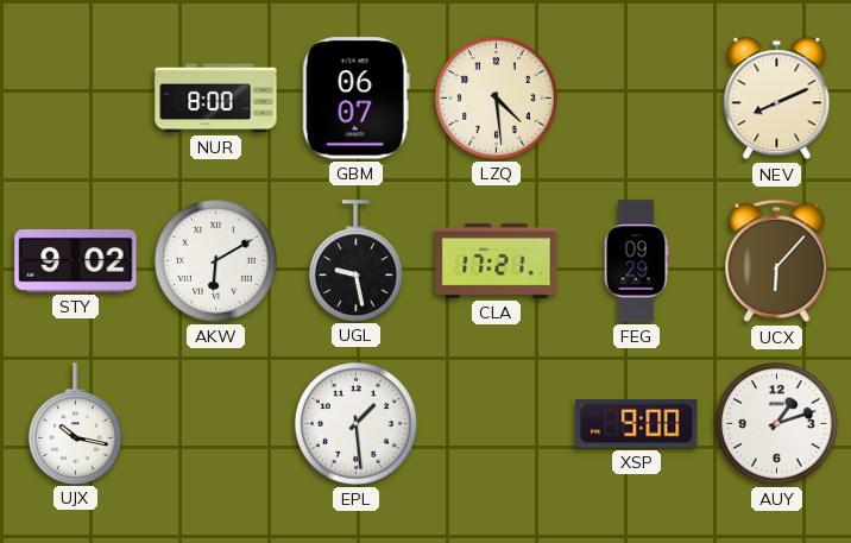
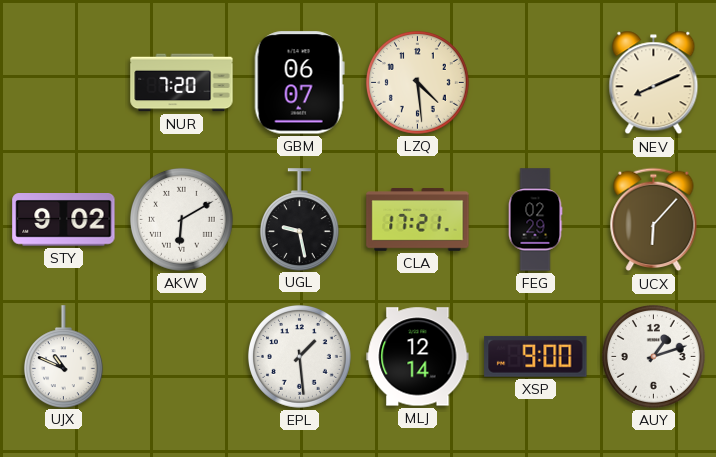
NUR: 8:00 -> 7:20
FEG: 09:29 -> 02:29
UJX: 10:17 -> 10:49
MLJ: none -> 12:14
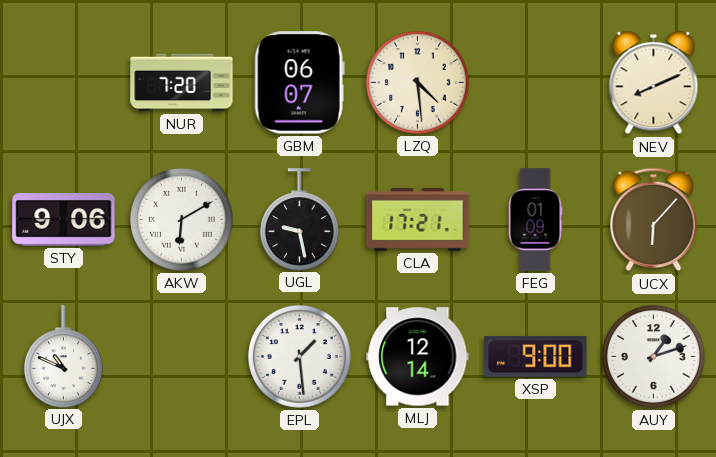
STY: 9:02 -> 9:06
FEG: 02:29 -> 01:09
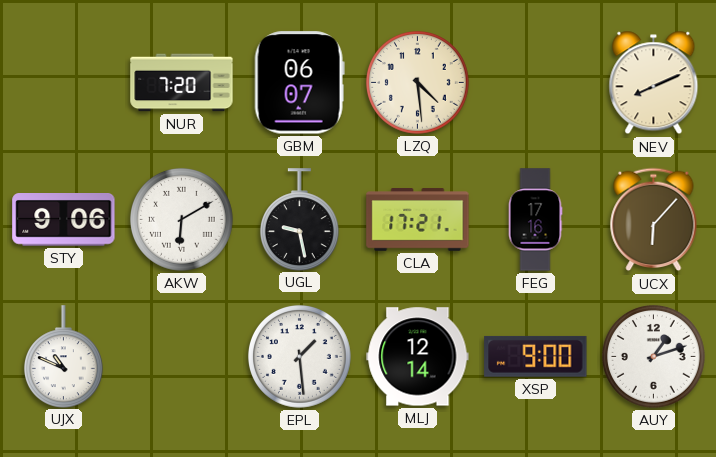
FEG: 01:09 -> 17:16
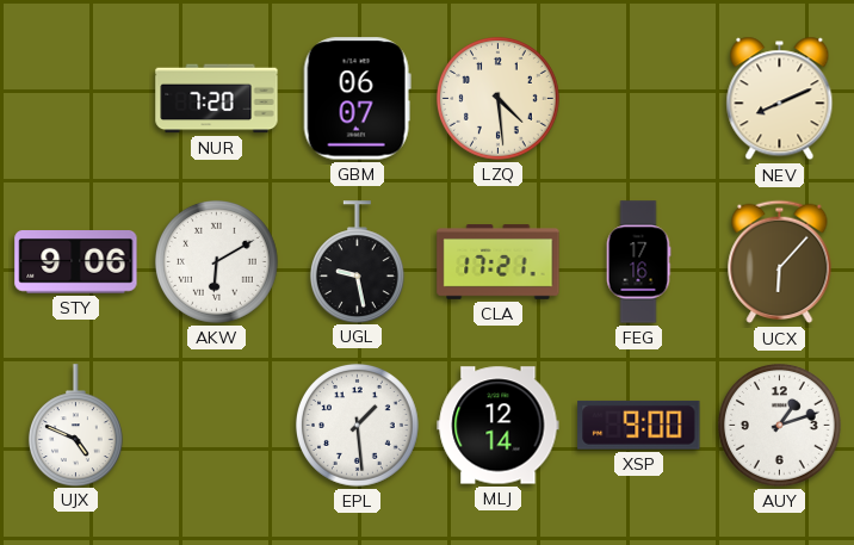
UJX: 10:49 -> 4:49
